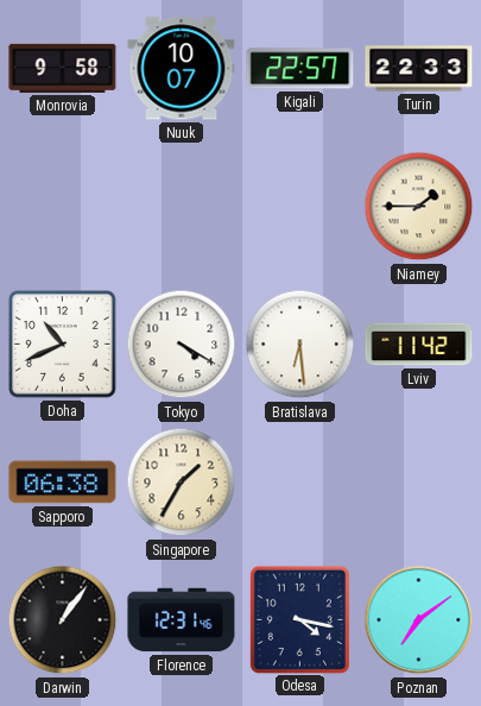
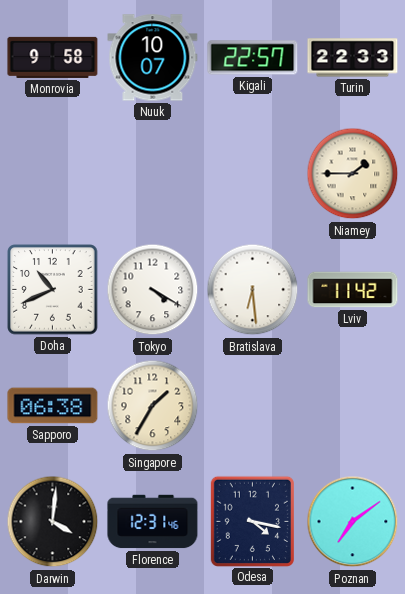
Darwin: 1:06 -> 4:01
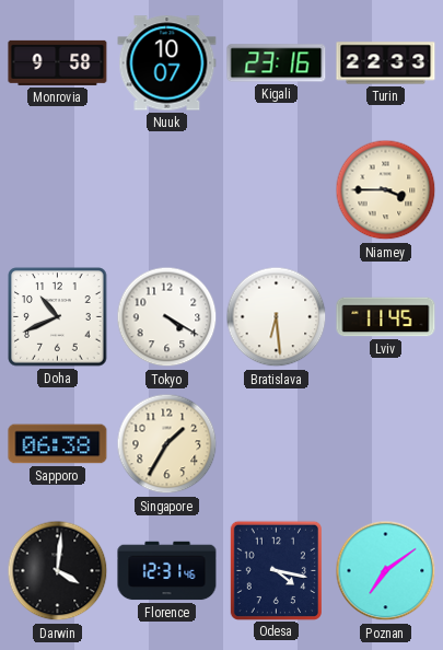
Kigali: 22:57 -> 23:16
Niamey: 1:45 -> 3:45
Lviv: 11:42 -> 11:45
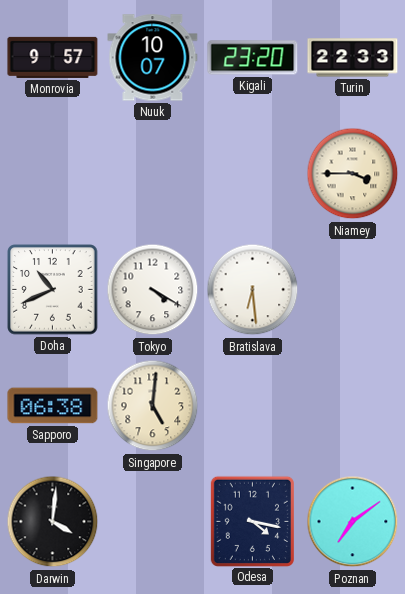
Monrovia: 9:58 -> 9:57
Kigali: 23:16 -> 23:20
Lviv: 11:45 -> none
Singapore: 1:35 -> 5:01
Florence: 12:31 -> none
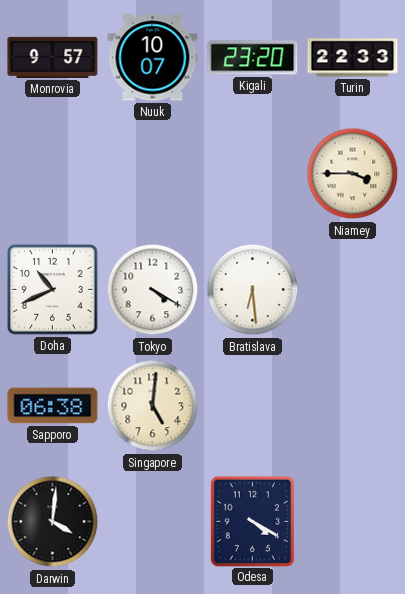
Odesa: 4:17 -> 4:20
Poznan: 7:09 -> none
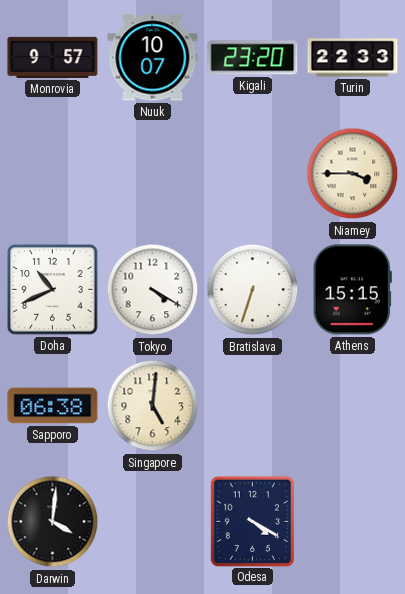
Bratislava: 6:29 -> 6:33
Athens: none -> 15:15
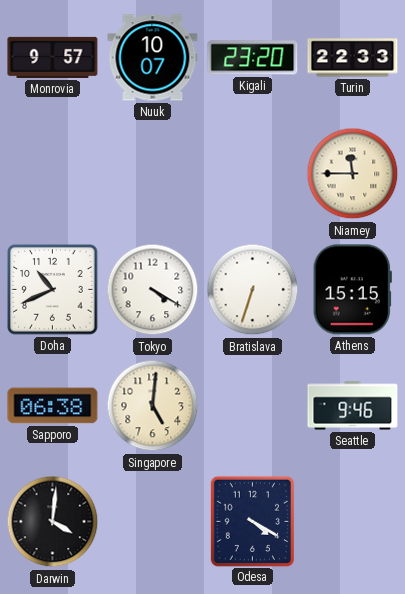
Niamey: 3:45 -> 11:45
Seattle: none -> 9:46
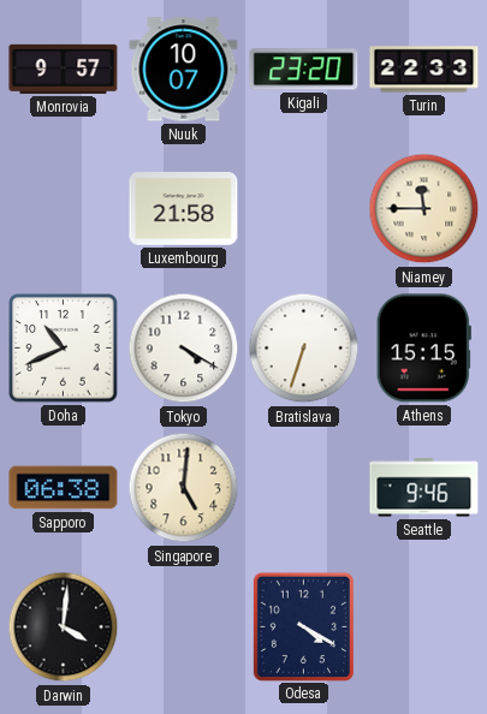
Luxembourg: none -> 21:58
